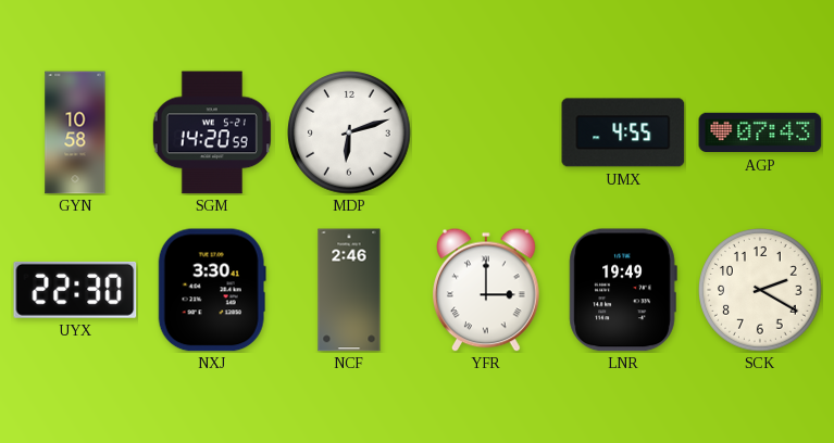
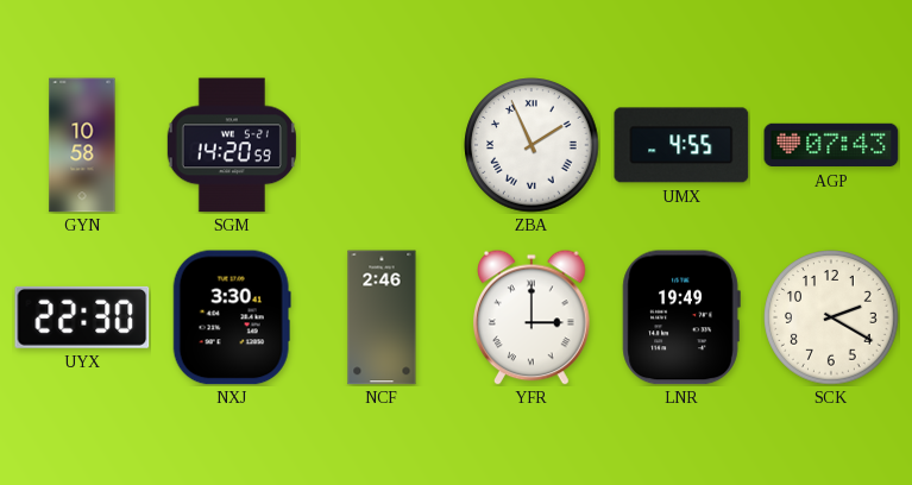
MDP: 6:12 -> none
ZBA: none -> 1:56
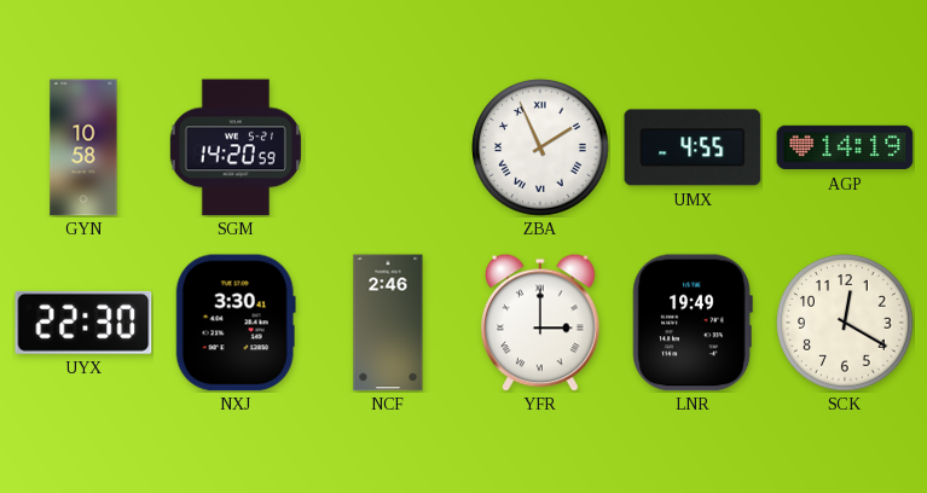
AGP: 07:43 -> 14:19
SCK: 2:20 -> 12:20
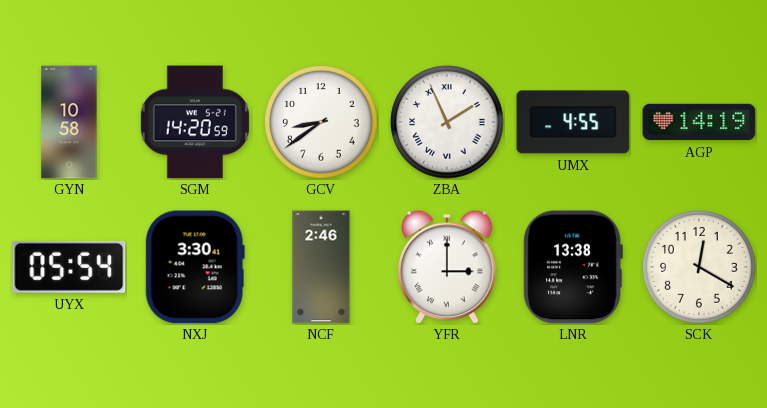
GCV: none -> 8:39
UYX: 22:30 -> 05:54
LNR: 19:49 -> 13:38
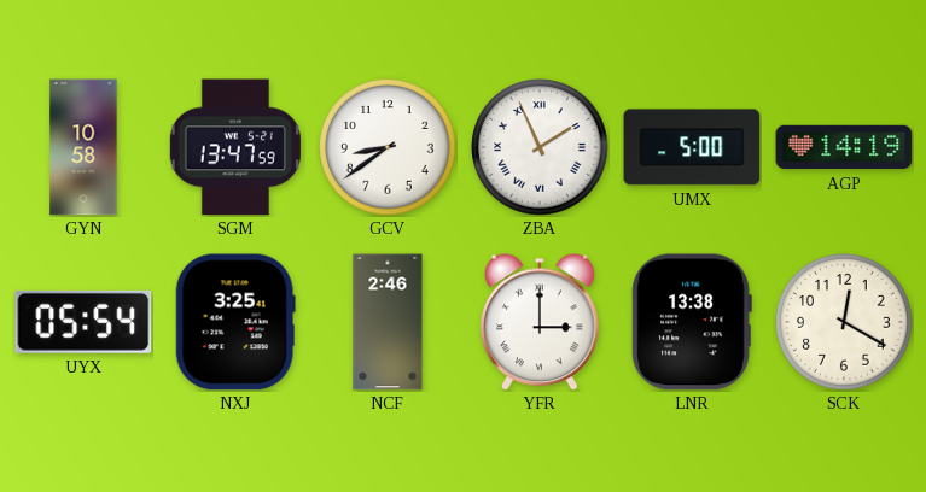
SGM: 14:20 -> 13:47
UMX: 4:55 -> 5:00
NXJ: 3:30 -> 3:25
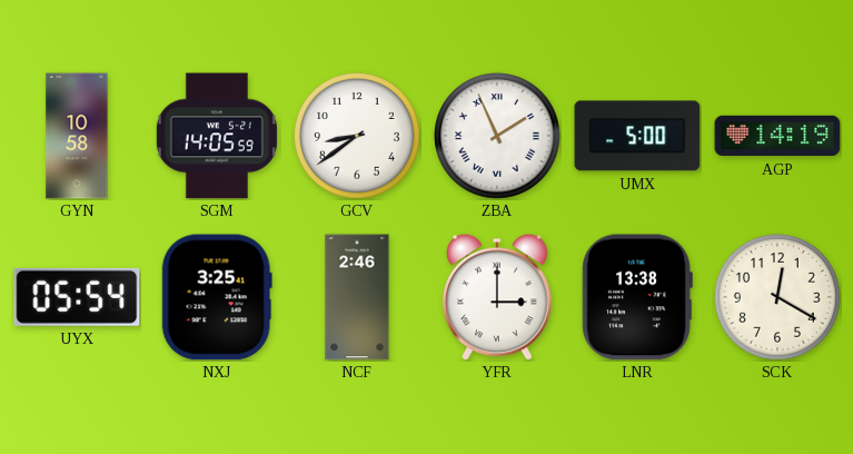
SGM: 13:47 -> 14:05
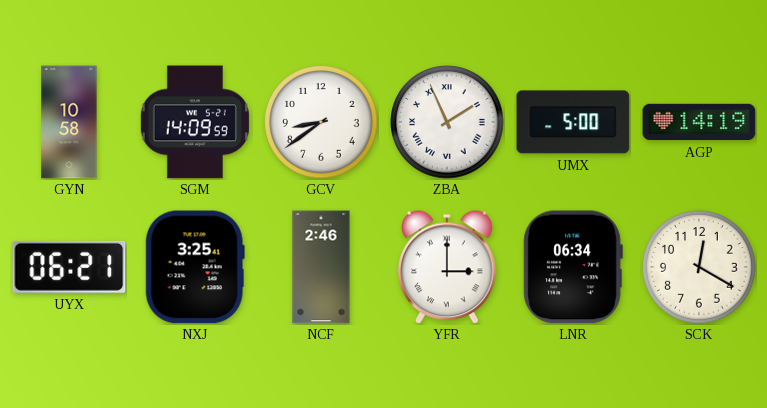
SGM: 14:05 -> 14:09
UYX: 05:54 -> 06:21
LNR: 13:38 -> 06:34
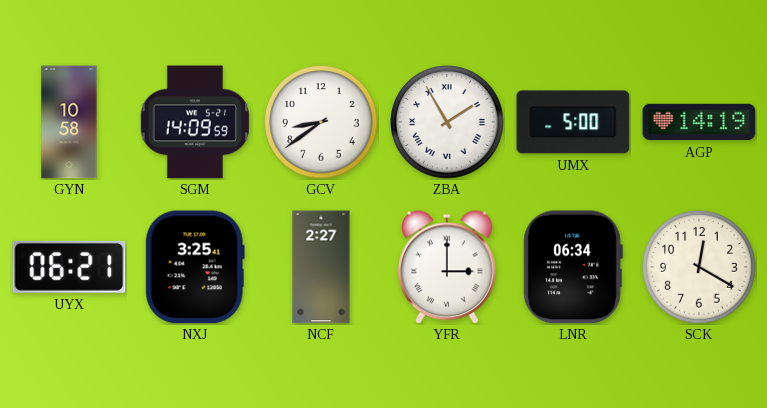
ZBA: 1:56 -> 1:55
NCF: 2:46 -> 2:27
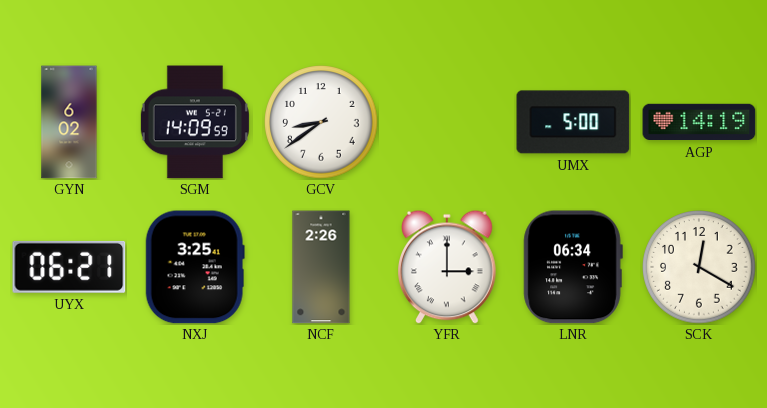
GYN: 10:58 -> 6:02
ZBA: 1:55 -> none
NCF: 2:27 -> 2:26
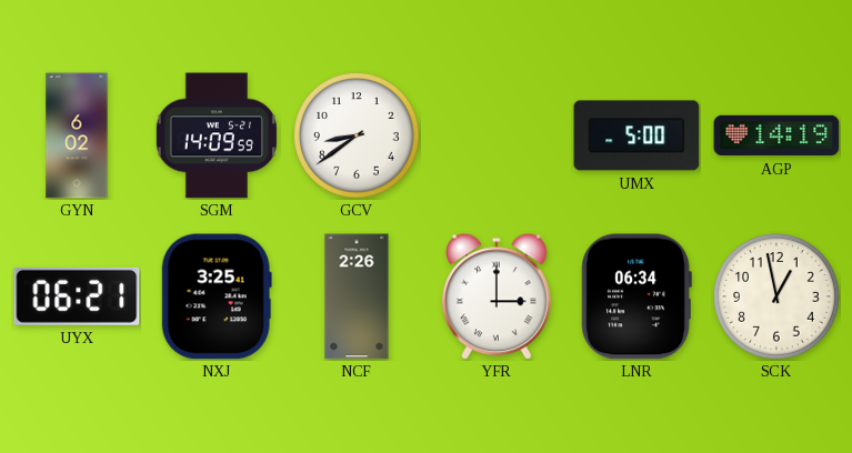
SCK: 12:20 -> 12:58
